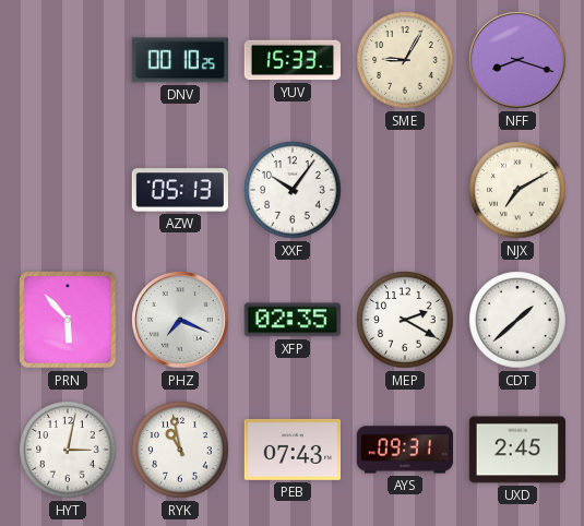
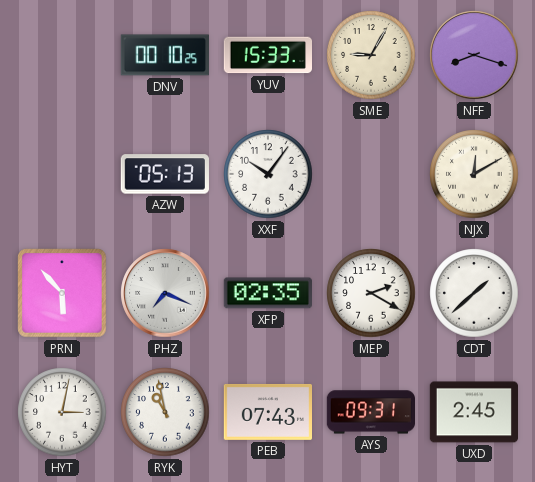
NJX: 7:10 -> 12:10
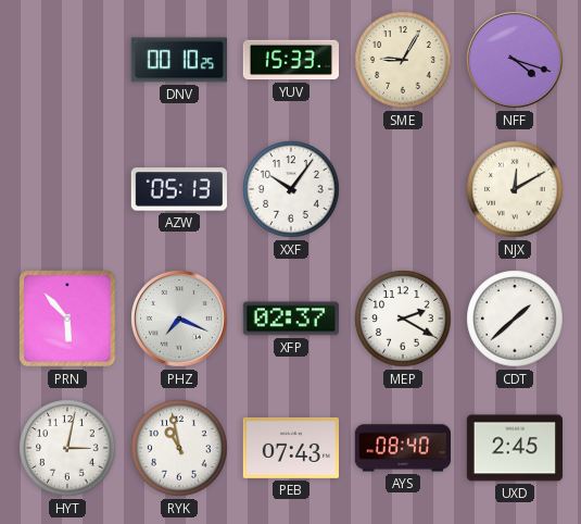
NFF: 8:18 -> 4:18
XFP: 02:35 -> 02:37
AYS: 09:31 -> 08:40
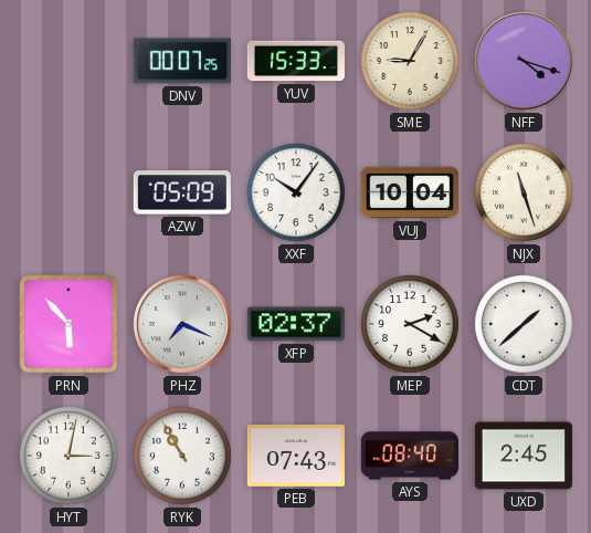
DNV: 00:10 -> 00:07
AZW: 05:13 -> 05:09
VUJ: none -> 10:04
NJX: 12:10 -> 11:27
RYK: 10:58 -> 10:55
